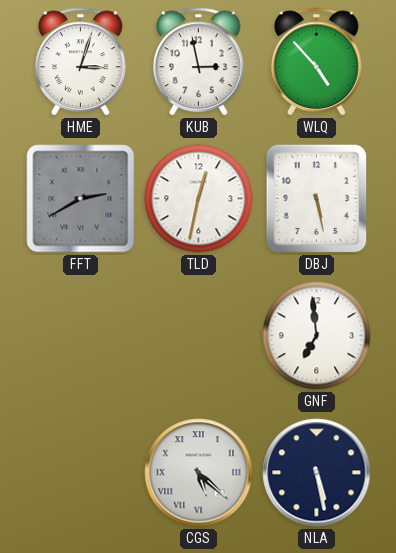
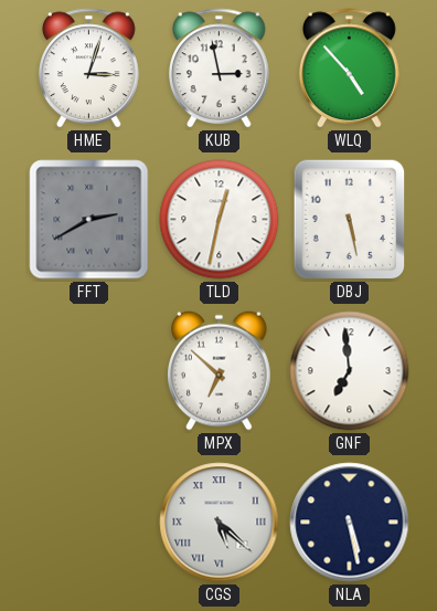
MPX: none -> 6:52
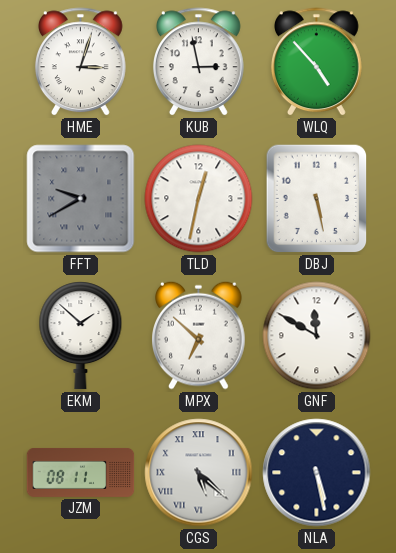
FFT: 2:40 -> 9:40
EKM: none -> 1:52
GNF: 6:59 -> 11:50
JZM: none -> 08:11
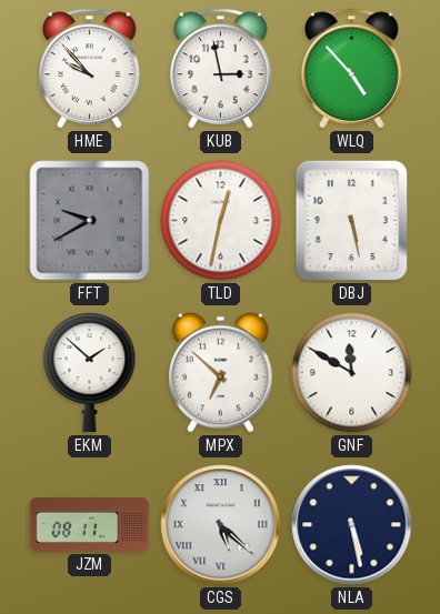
HME: 3:03 -> 9:53
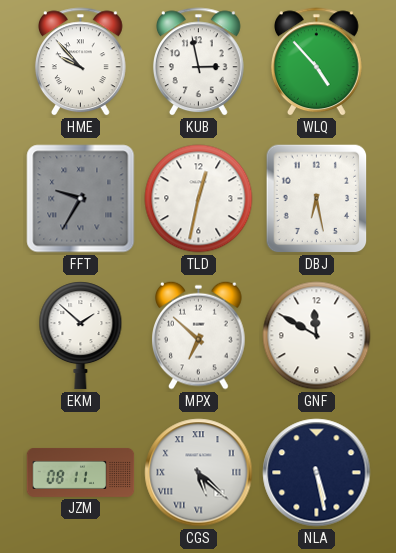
FFT: 9:40 -> 9:35
DBJ: 5:28 -> 6:28
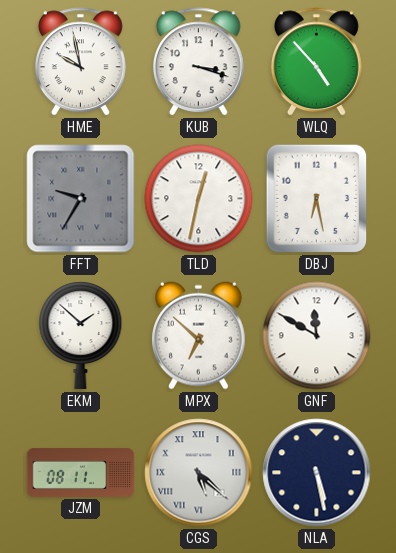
HME: 9:53 -> 9:58
KUB: 2:58 -> 3:18
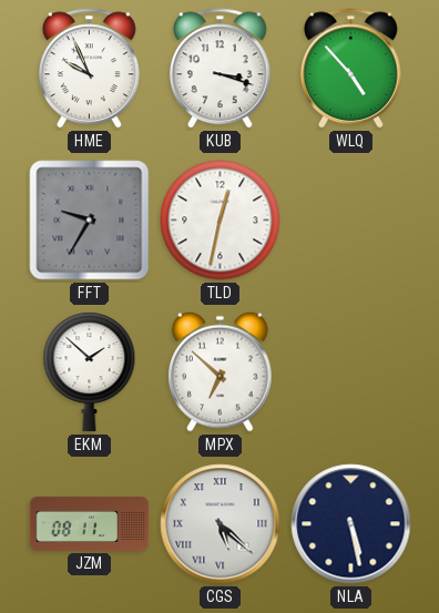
HME: 9:58 -> 9:56
DBJ: 6:28 -> none
GNF: 11:50 -> none
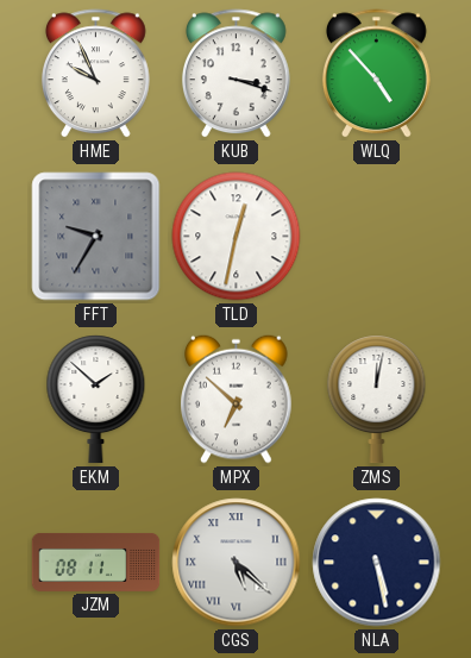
ZMS: none -> 12:02
